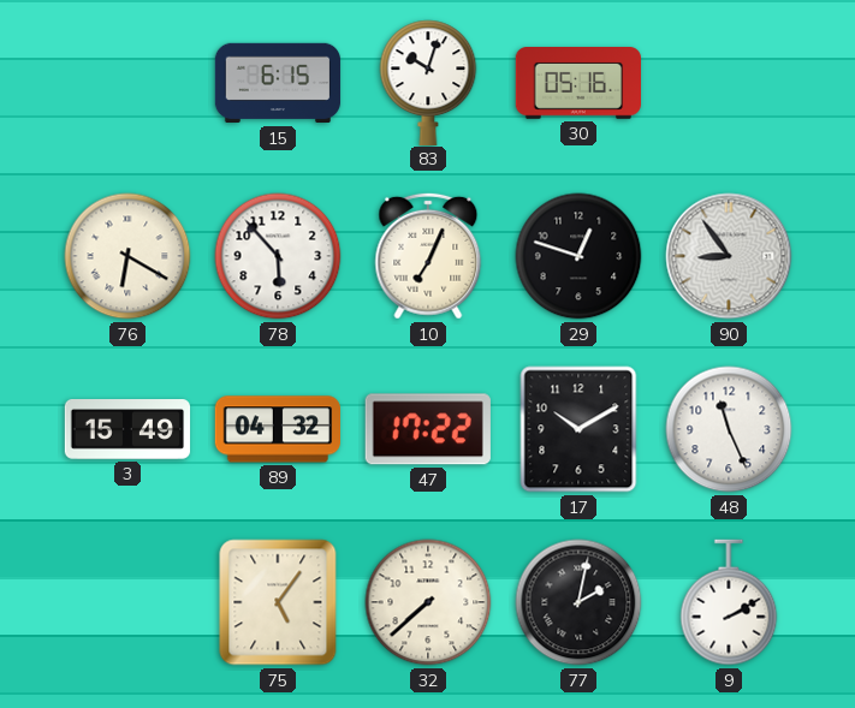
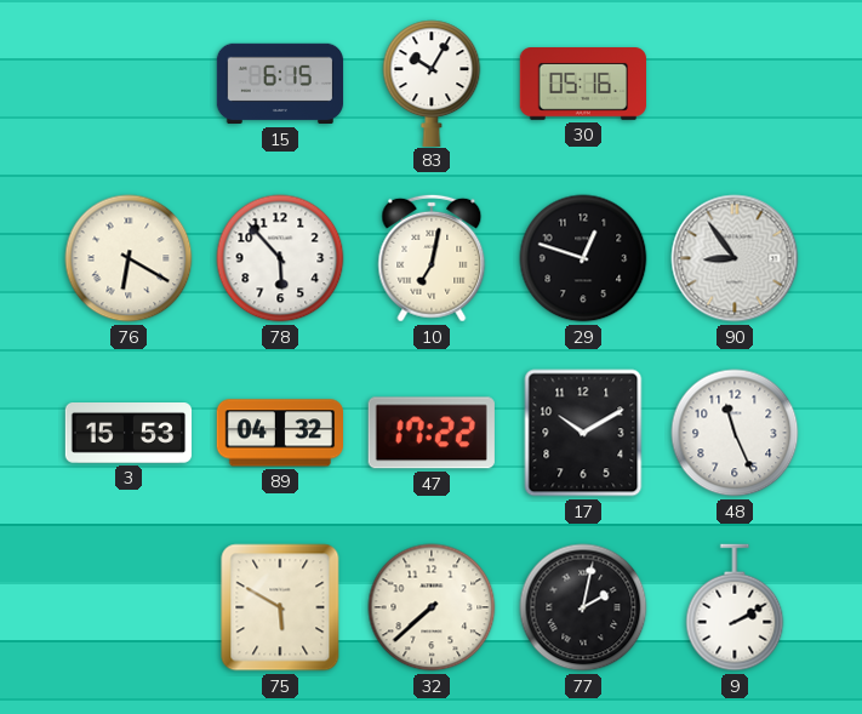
83: 10:03 -> 10:05
10: 7:04 -> 7:02
3: 15:49 -> 15:53
75: 5:06 -> 5:50
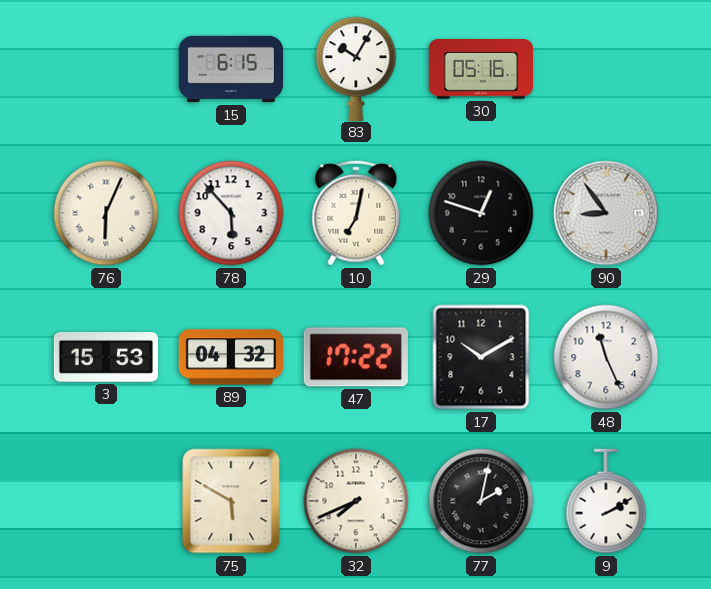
76: 6:20 -> 6:04
32: 7:38 -> 7:41
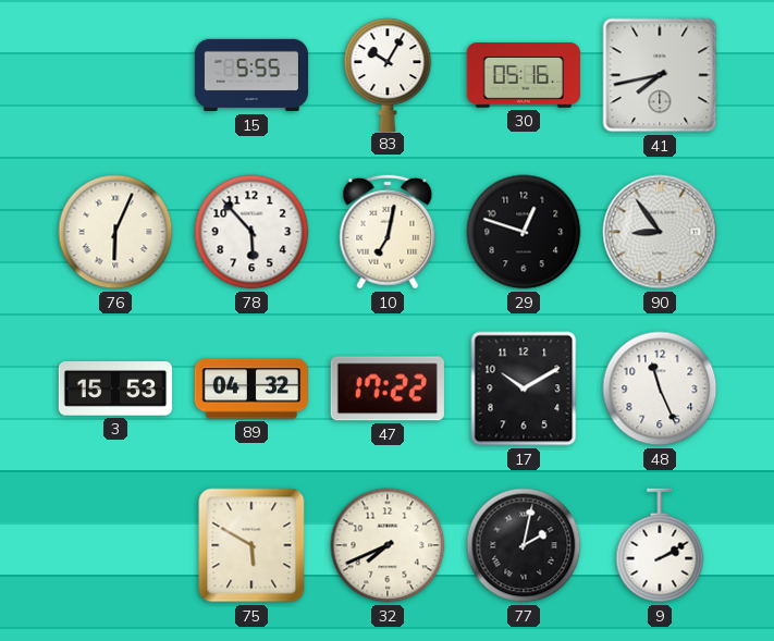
15: 6:15 -> 5:55
41: none -> 7:43
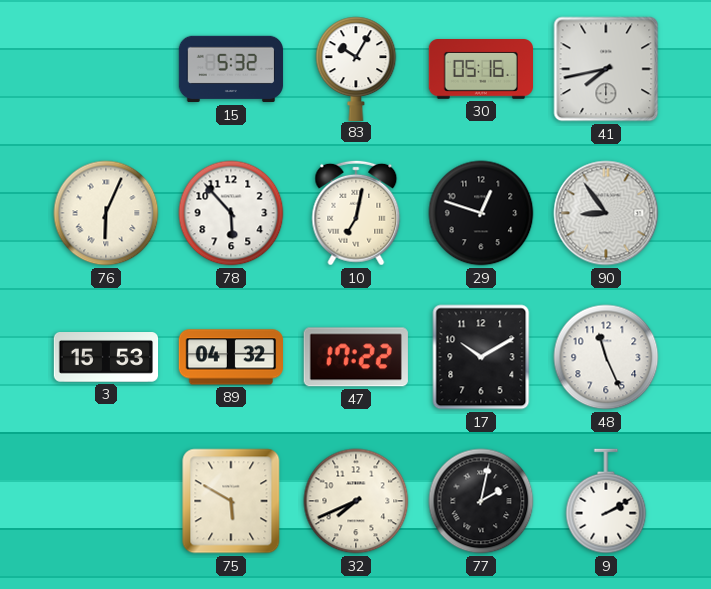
15: 5:55 -> 5:32
